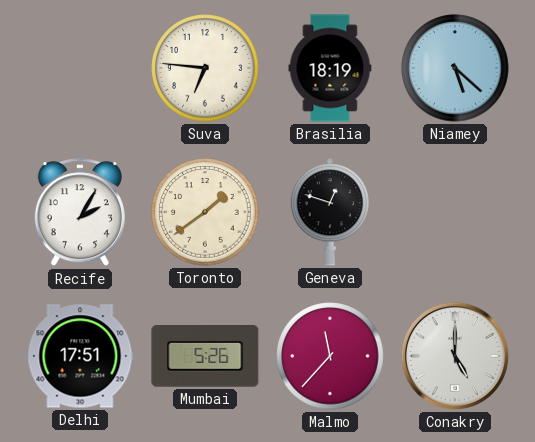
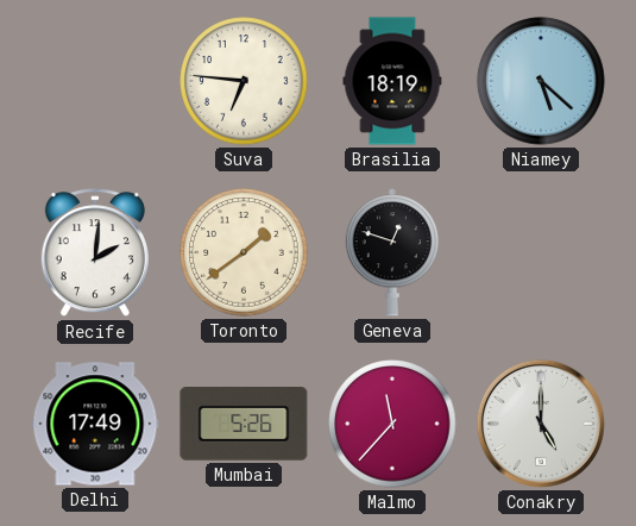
Recife: 2:05 -> 2:01
Delhi: 17:51 -> 17:49
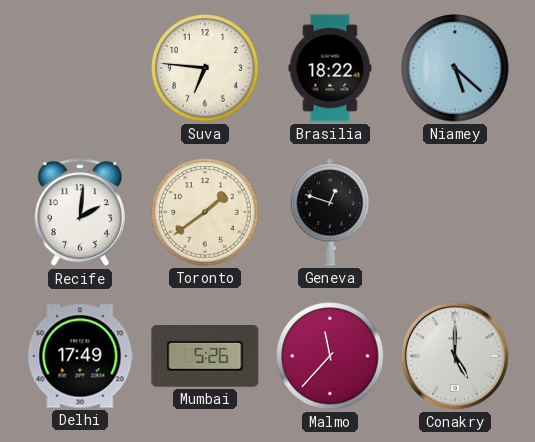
Brasilia: 18:19 -> 18:22
